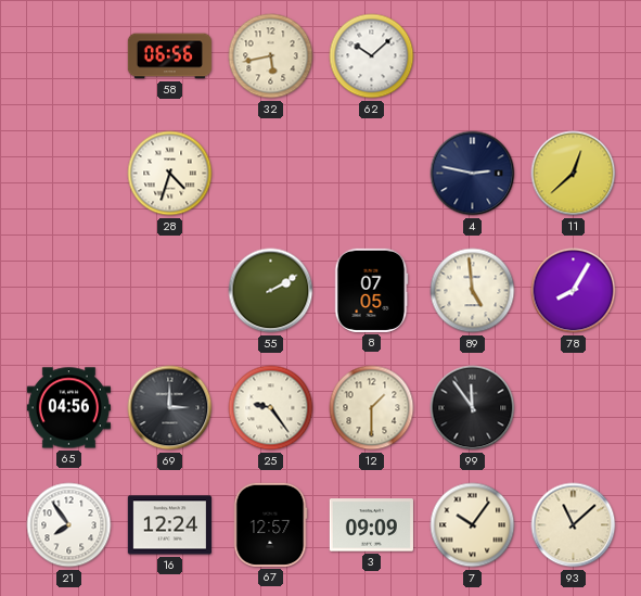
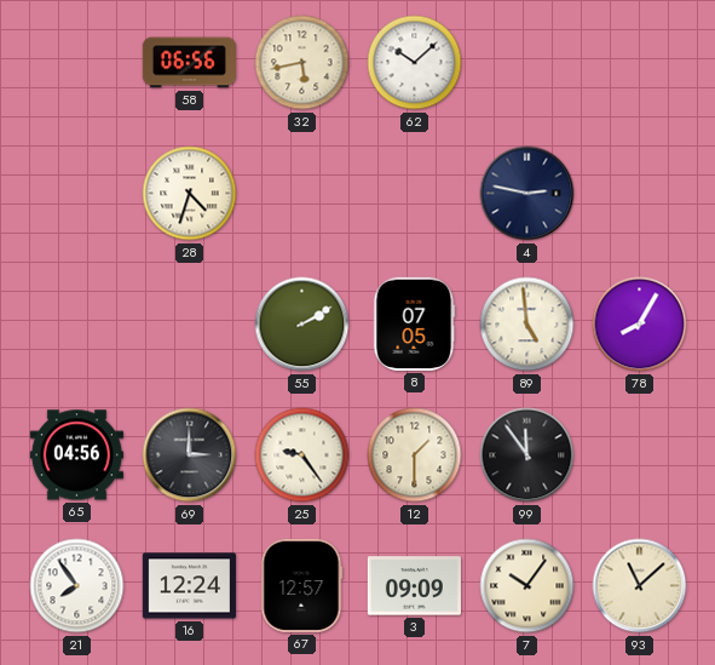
11: 12:38 -> none
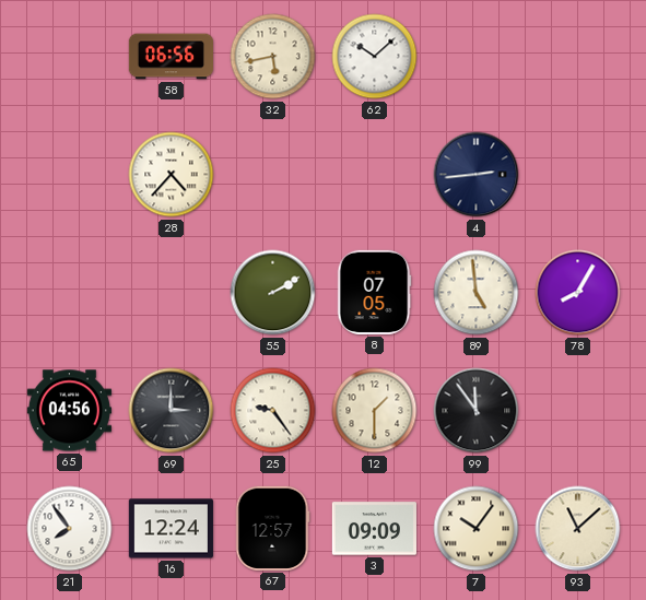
28: 4:33 -> 4:37
4: 2:47 -> 2:44
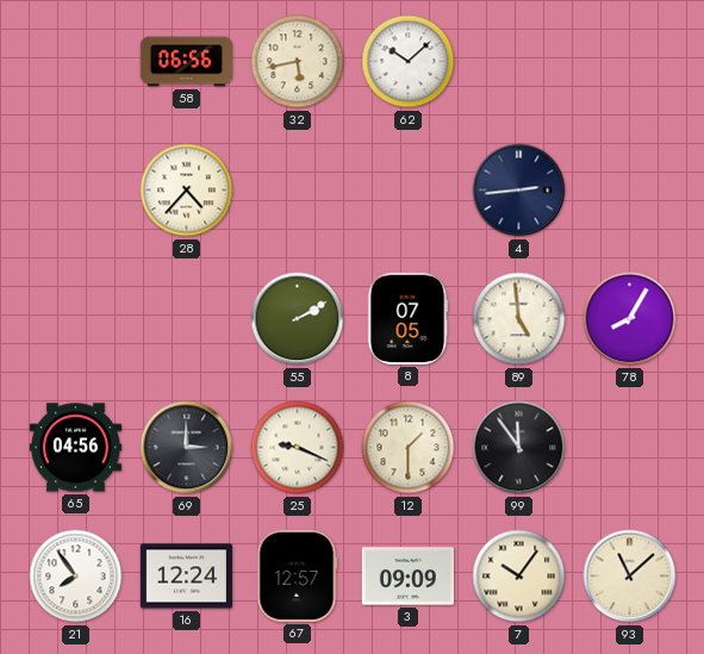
25: 9:24 -> 9:19
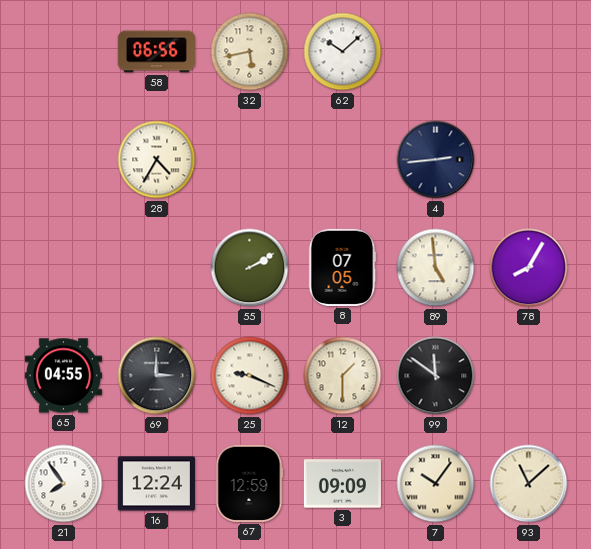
28: 4:37 -> 4:35
65: 04:56 -> 04:55
99: 11:54 -> 11:51
67: 12:57 -> 12:59
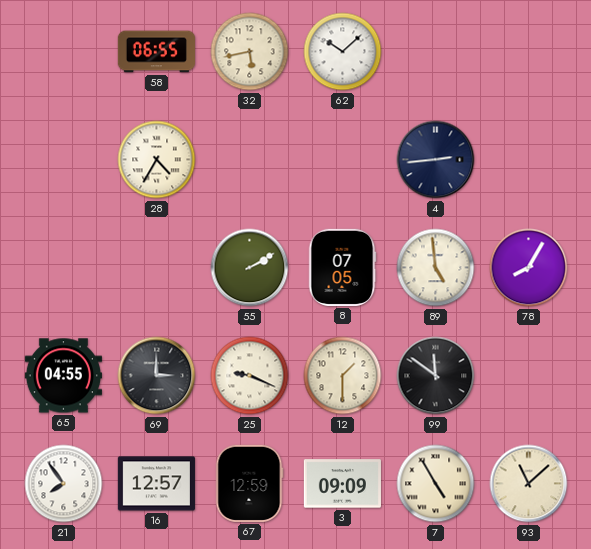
58: 06:56 -> 06:55
16: 12:24 -> 12:57
7: 10:06 -> 4:55
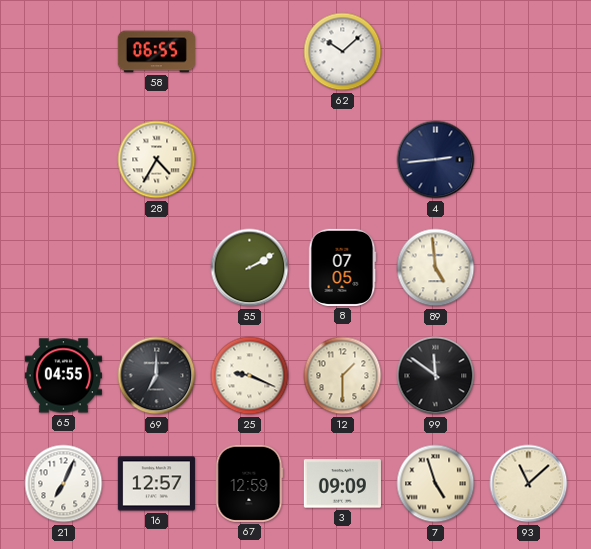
32: 5:43 -> none
78: 8:05 -> none
69: 3:00 -> 7:00
21: 7:54 -> 7:04
7: 4:55 -> 4:57
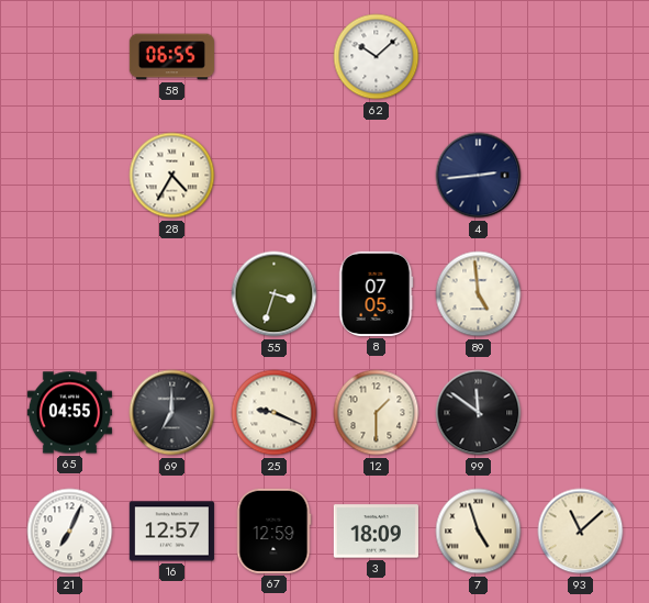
55: 2:10 -> 3:33
3: 09:09 -> 18:09
